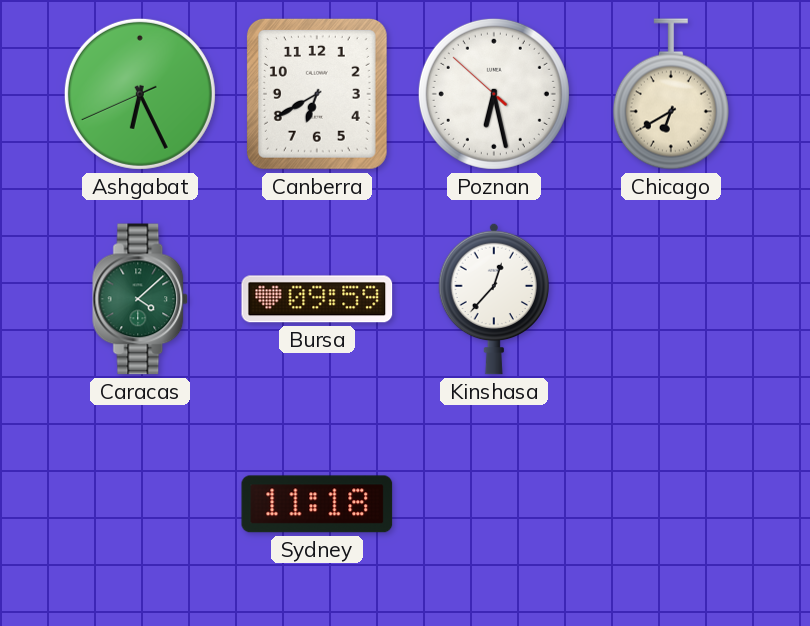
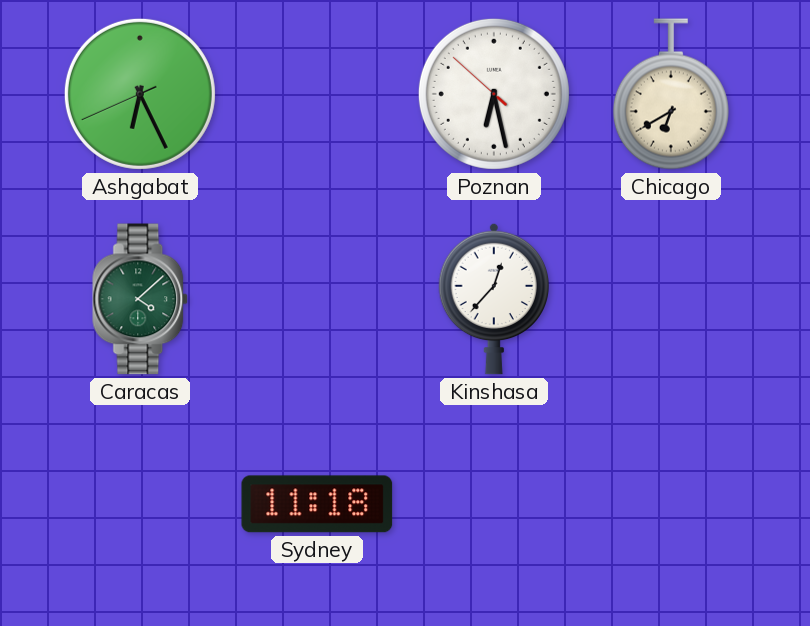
Canberra: 6:40 -> none
Bursa: 09:59 -> none
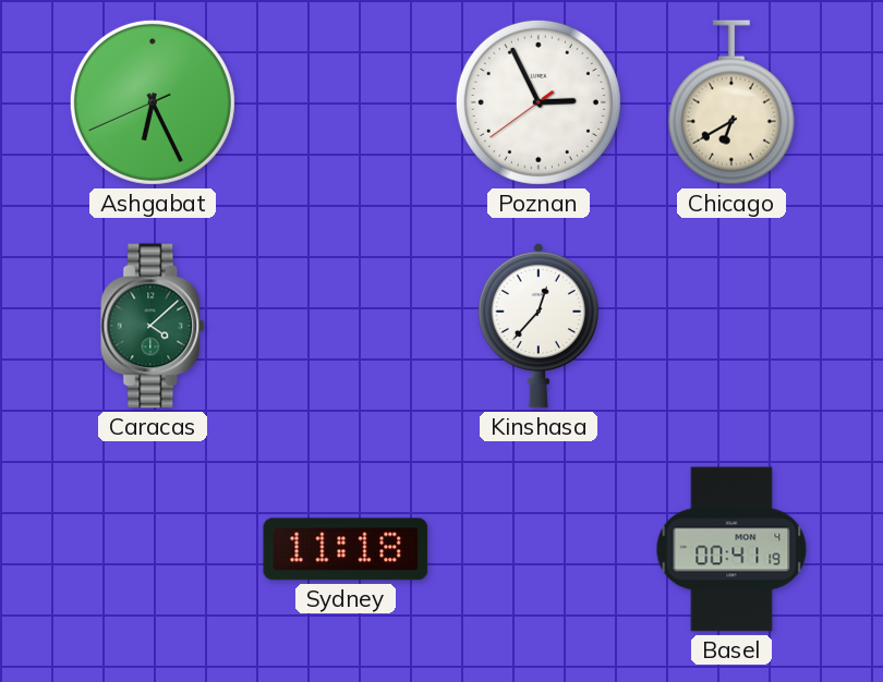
Poznan: 6:27 -> 2:55
Basel: none -> 00:41
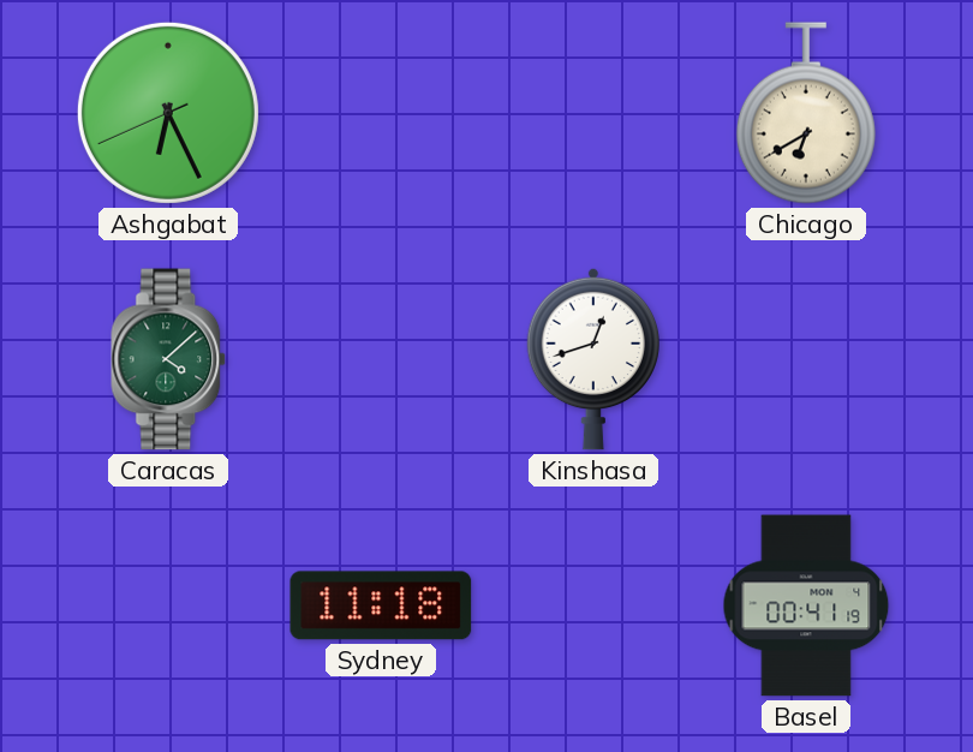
Poznan: 2:55 -> none
Kinshasa: 12:37 -> 12:42
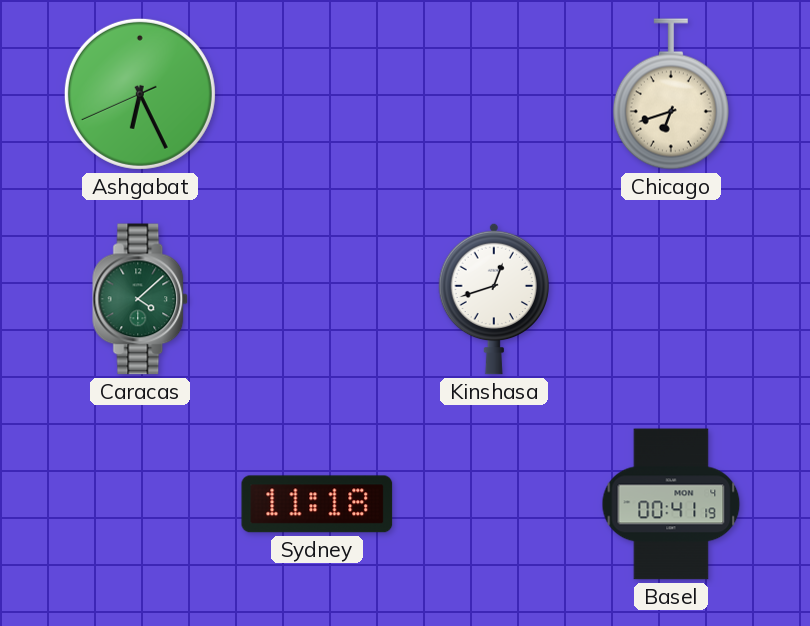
Chicago: 6:40 -> 6:42
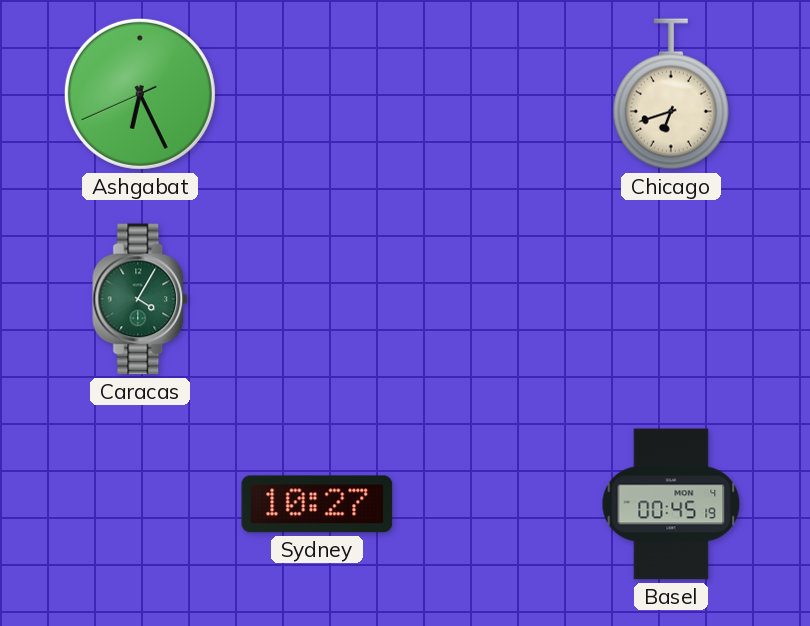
Caracas: 4:08 -> 4:05
Kinshasa: 12:42 -> none
Sydney: 11:18 -> 10:27
Basel: 00:41 -> 00:45
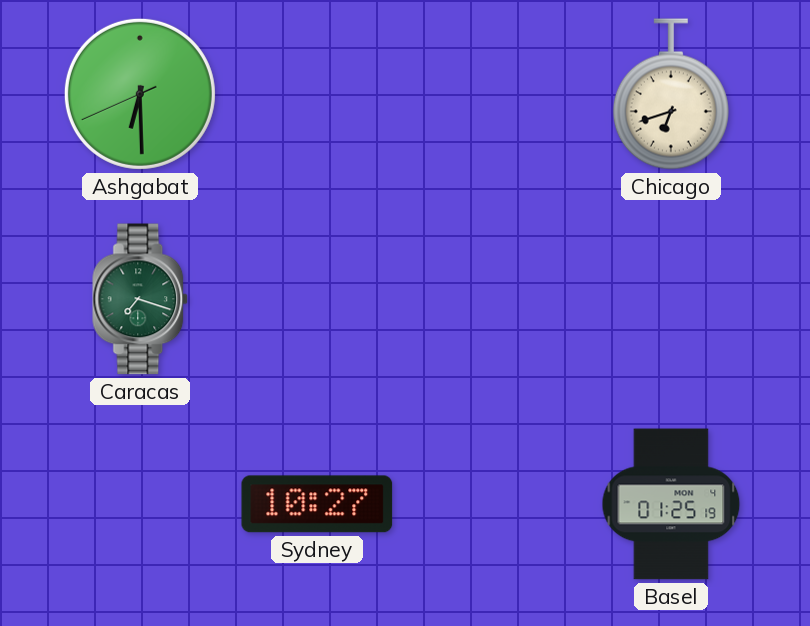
Ashgabat: 6:25 -> 6:29
Caracas: 4:05 -> 7:18
Basel: 00:45 -> 01:25
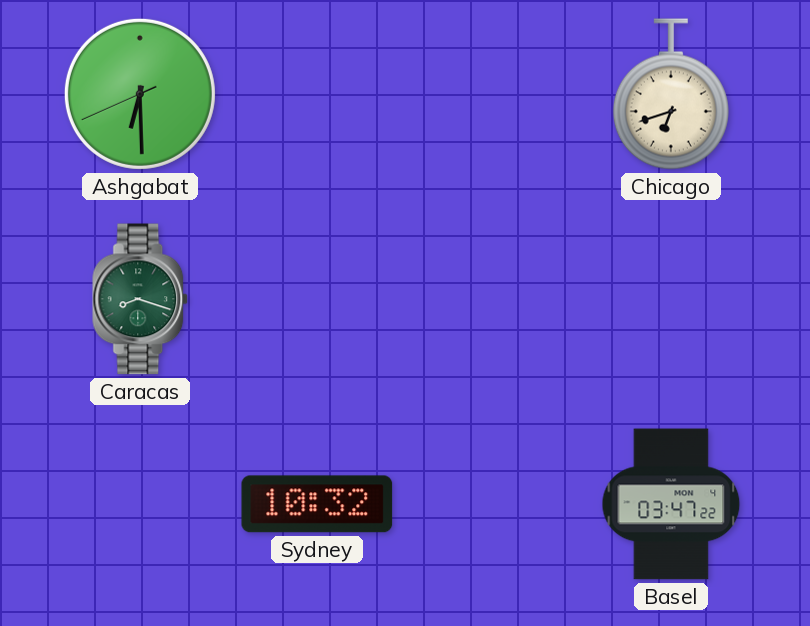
Caracas: 7:18 -> 8:18
Sydney: 10:27 -> 10:32
Basel: 01:25 -> 03:47
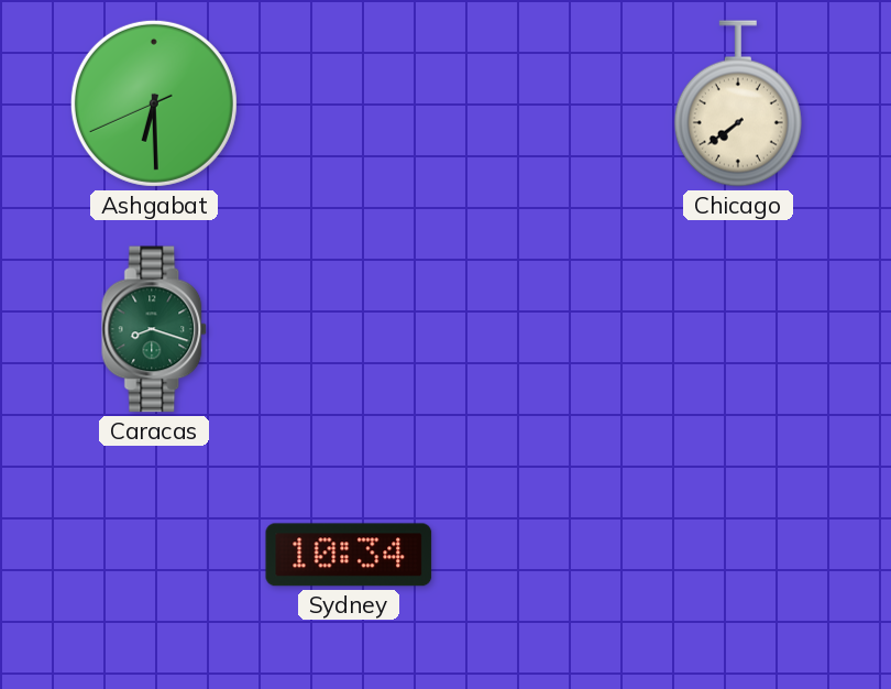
Chicago: 6:42 -> 7:39
Sydney: 10:32 -> 10:34
Basel: 03:47 -> none
